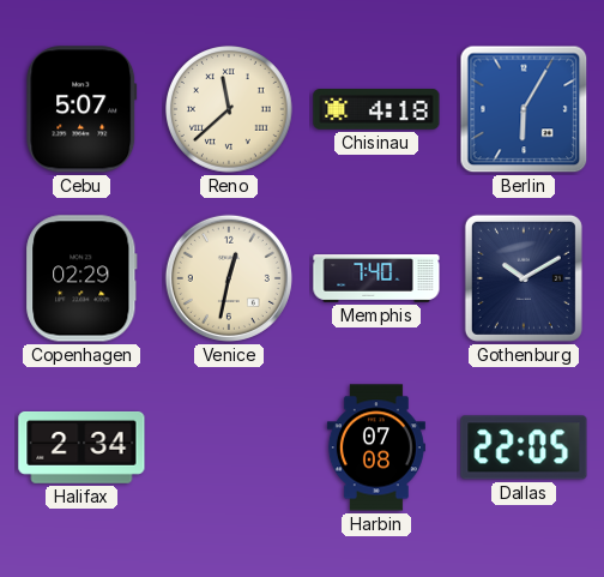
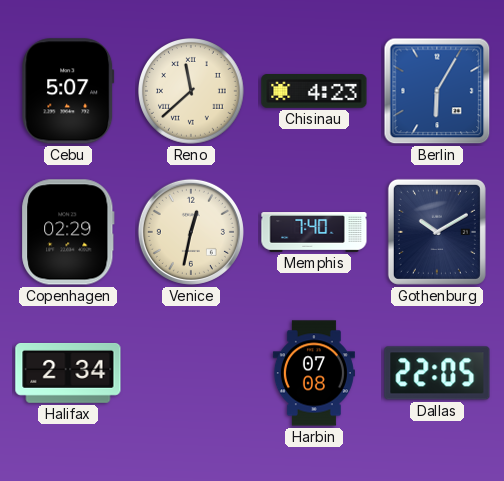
Chisinau: 4:18 -> 4:23
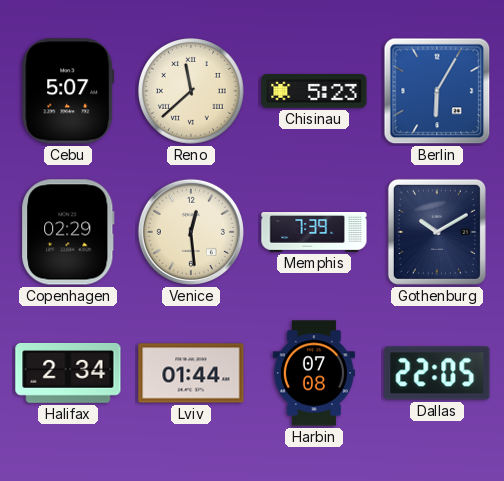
Chisinau: 4:23 -> 5:23
Venice: 12:32 -> 12:29
Memphis: 7:40 -> 7:39
Lviv: none -> 01:44
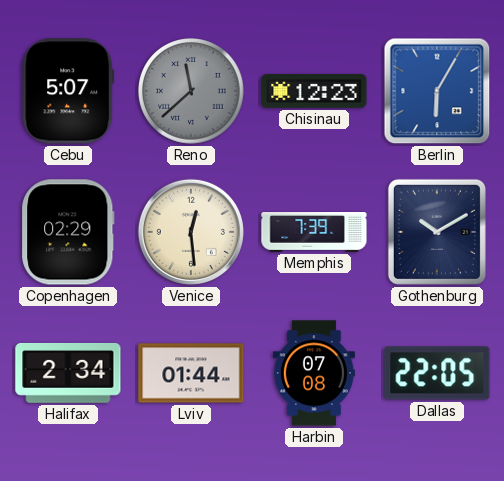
Reno dial: cream -> grey
Chisinau: 5:23 -> 12:23
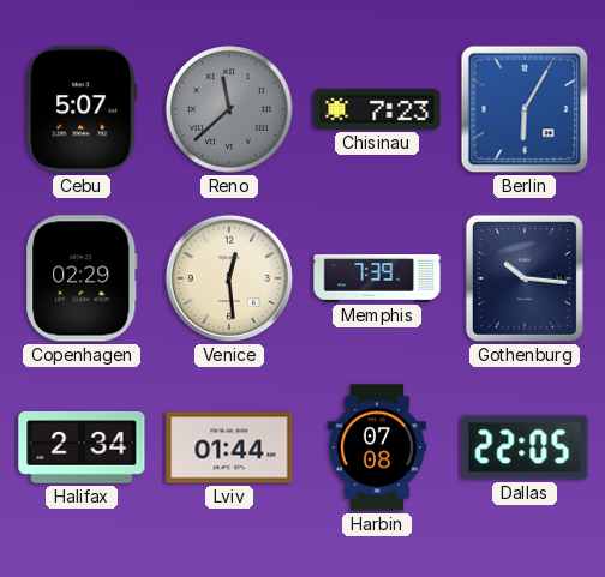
Chisinau: 12:23 -> 7:23
Gothenburg: 10:10 -> 10:16
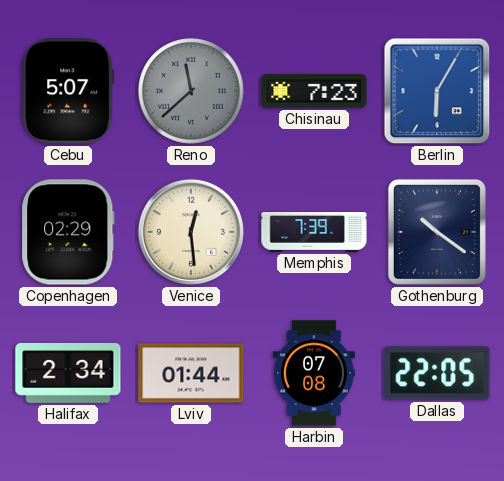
Gothenburg: 10:16 -> 10:21
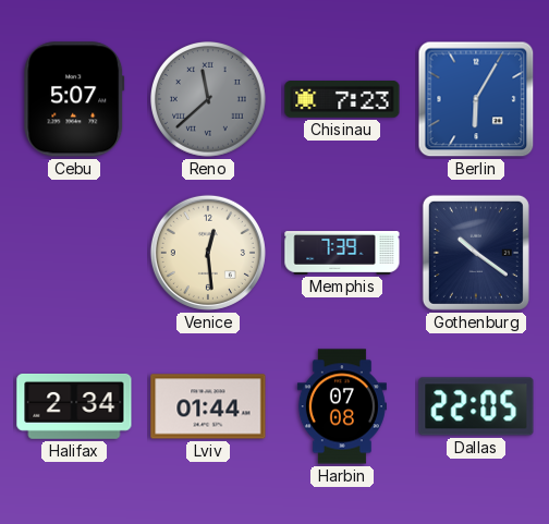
Copenhagen: 02:29 -> none
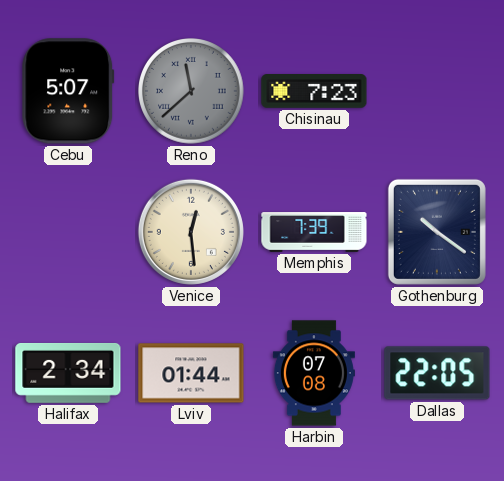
Berlin: 6:05 -> none
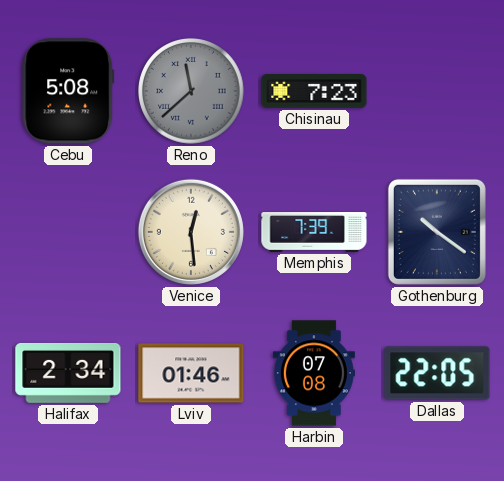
Cebu: 5:07 -> 5:08
Lviv: 01:44 -> 01:46
